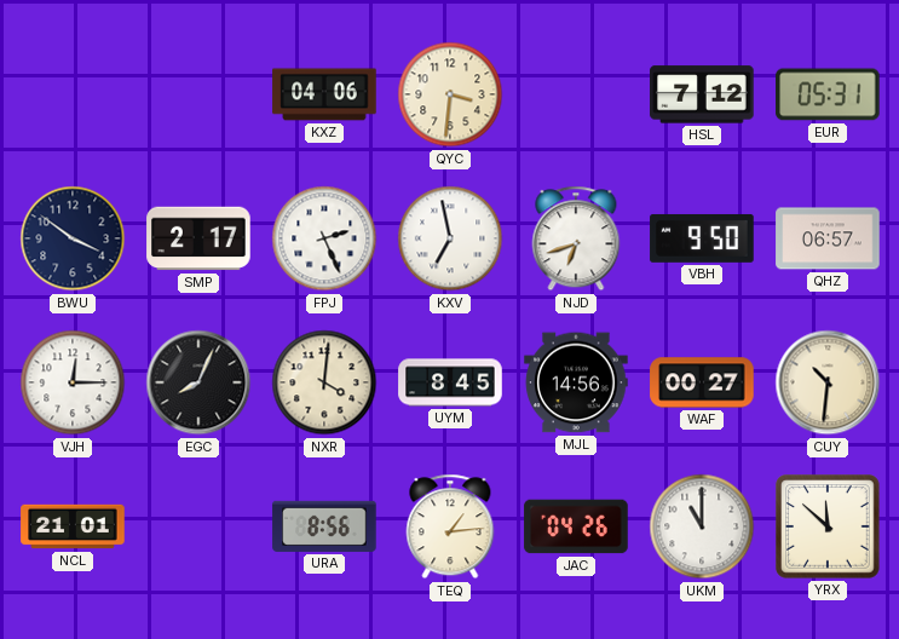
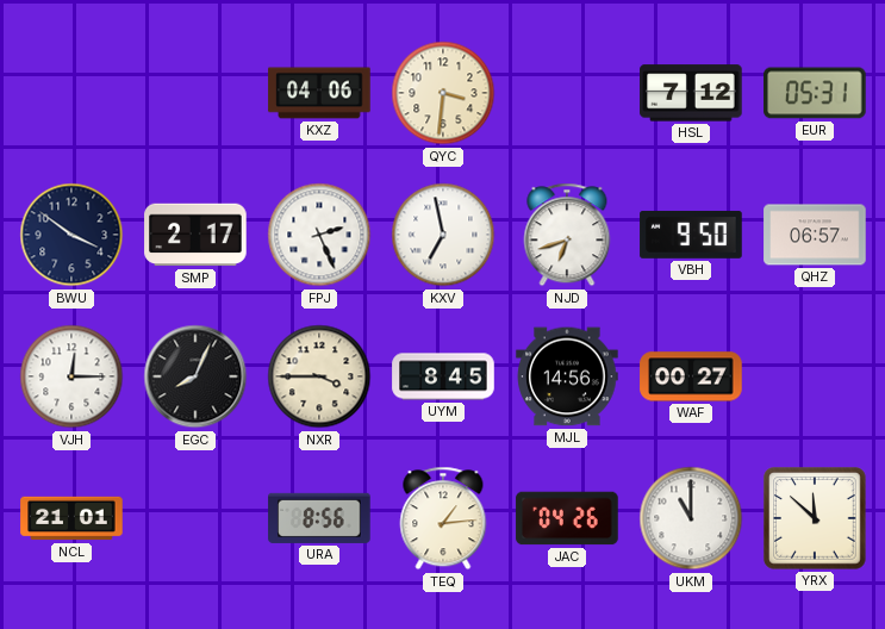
NXR: 4:01 -> 3:45
CUY: 10:31 -> none
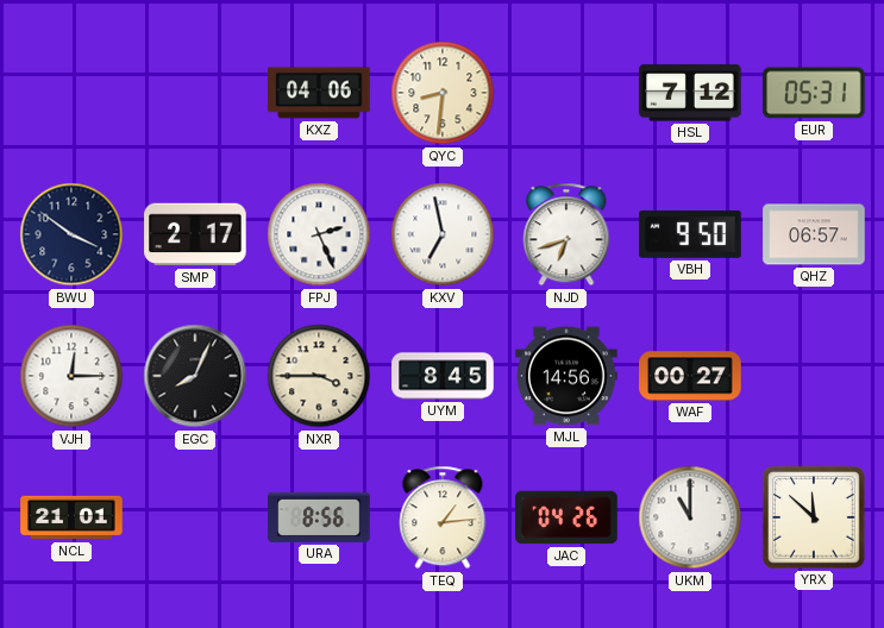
QYC: 3:31 -> 8:31
